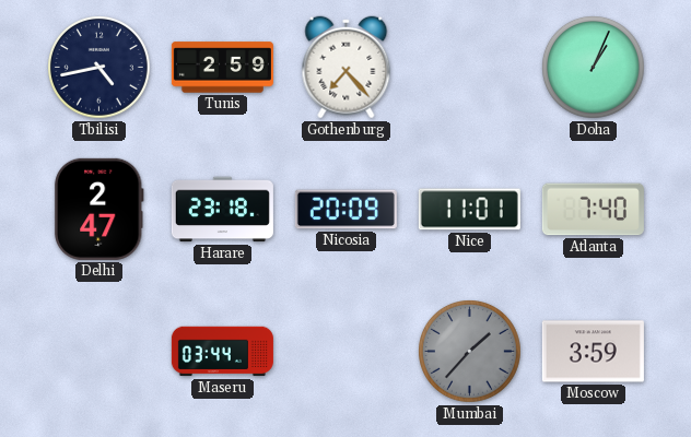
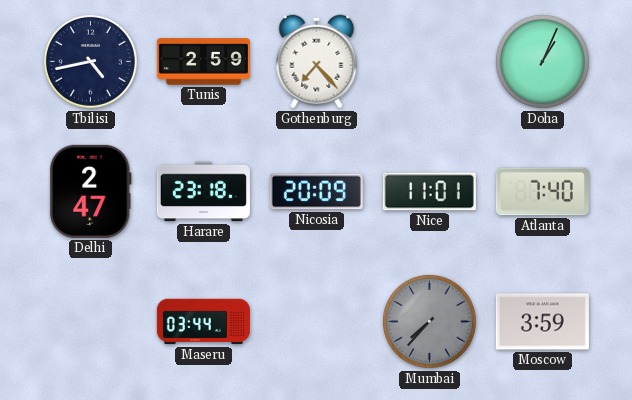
Mumbai: 1:37 -> 7:37
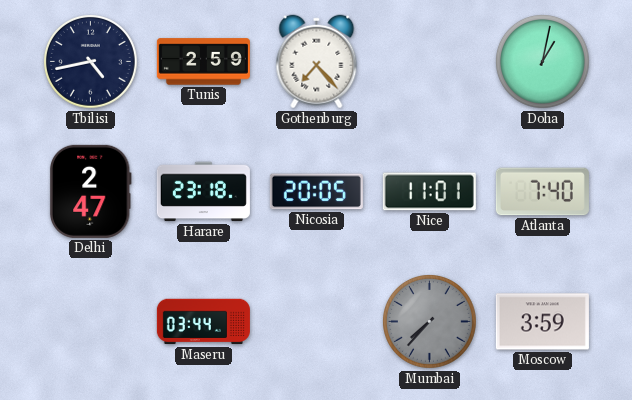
Doha: 1:04 -> 1:02
Nicosia: 20:09 -> 20:05
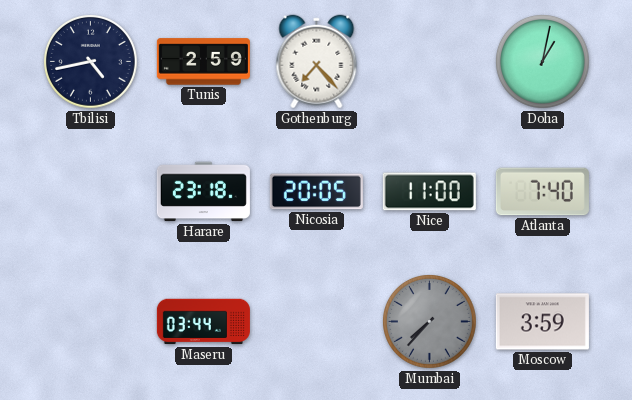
Delhi: 2:47 -> none
Nice: 11:01 -> 11:00
